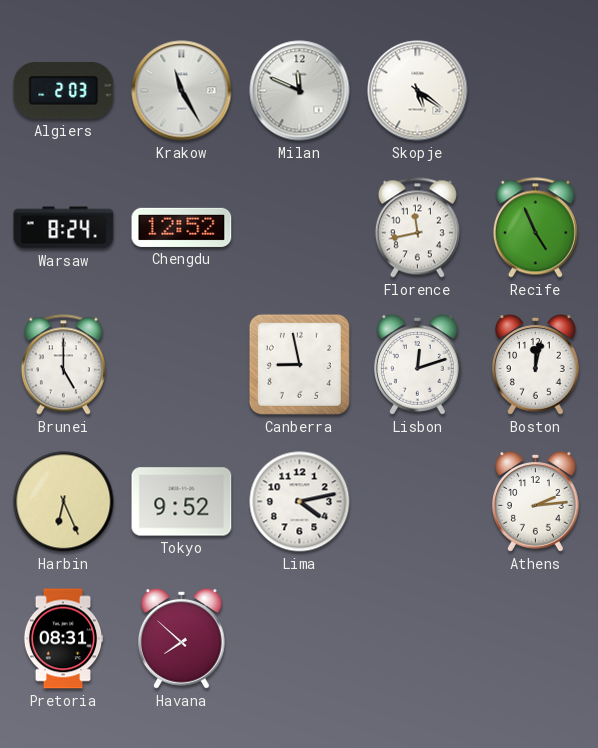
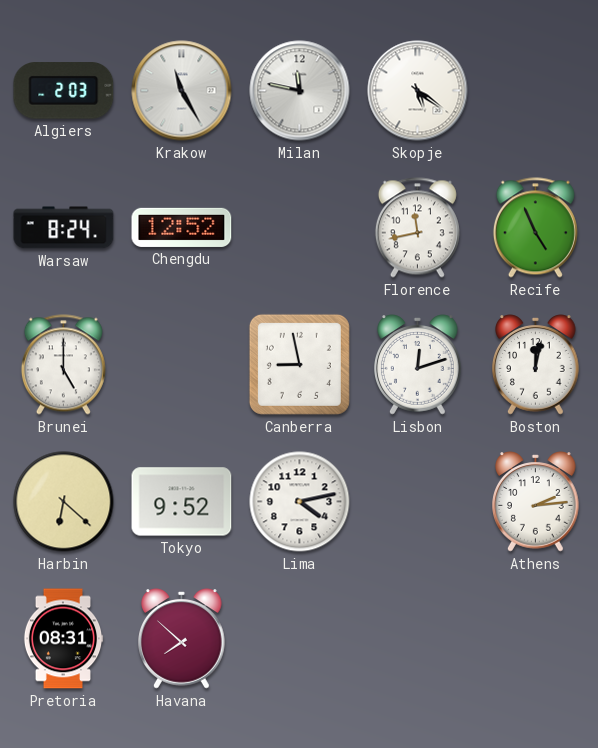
Milan: 11:49 -> 11:47
Harbin: 6:26 -> 6:22
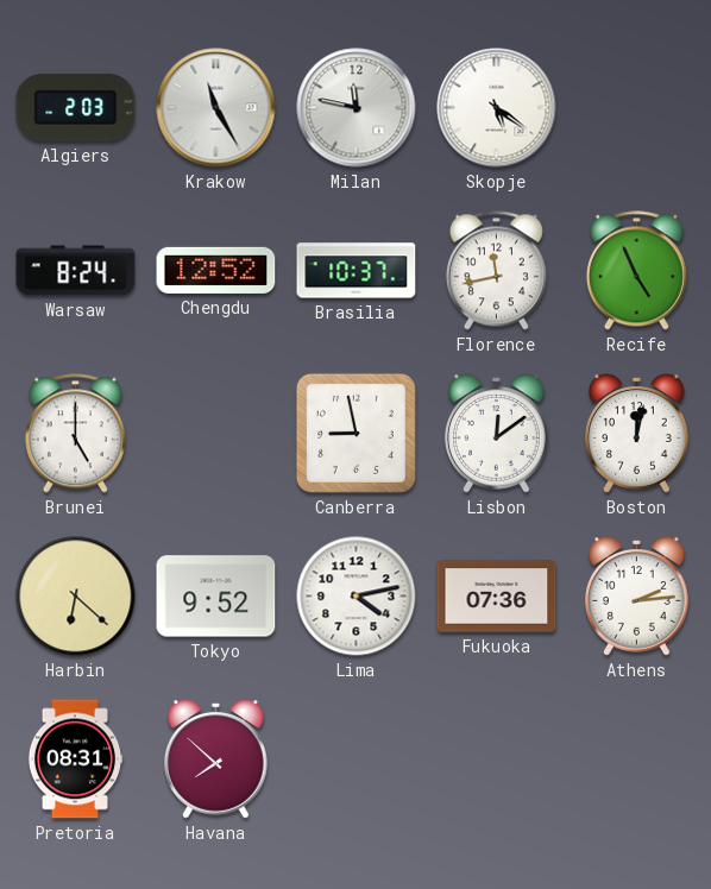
Brasilia: none -> 10:37
Lisbon: 12:12 -> 12:09
Fukuoka: none -> 07:36
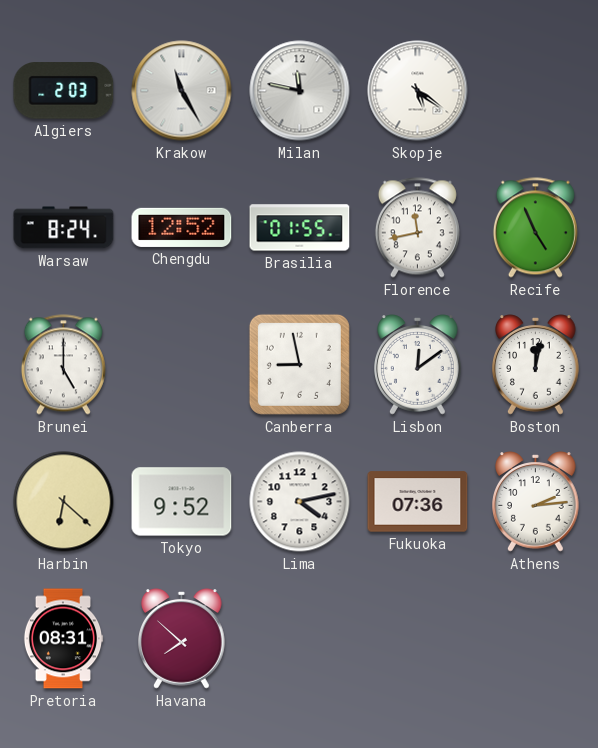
Brasilia: 10:37 -> 01:55
